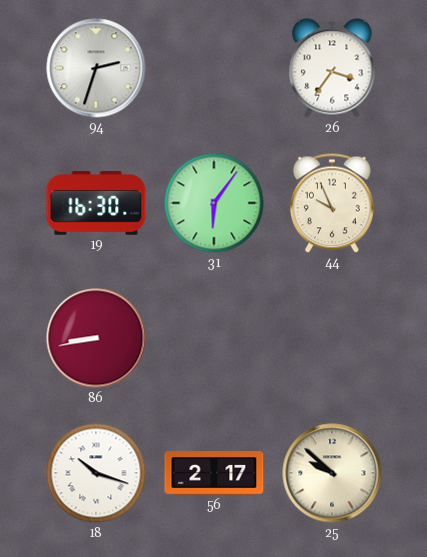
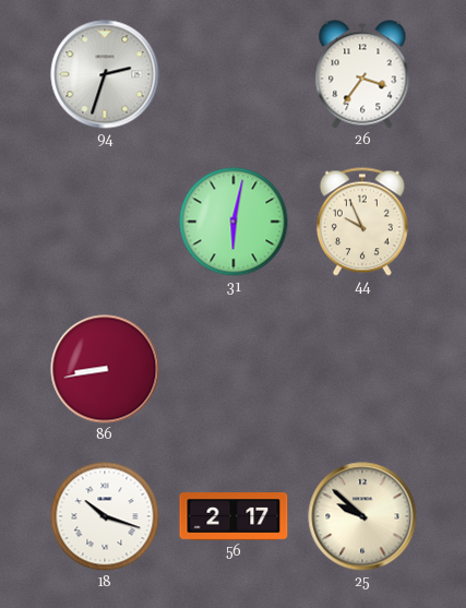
19: 16:30 -> none
31: 6:06 -> 6:02
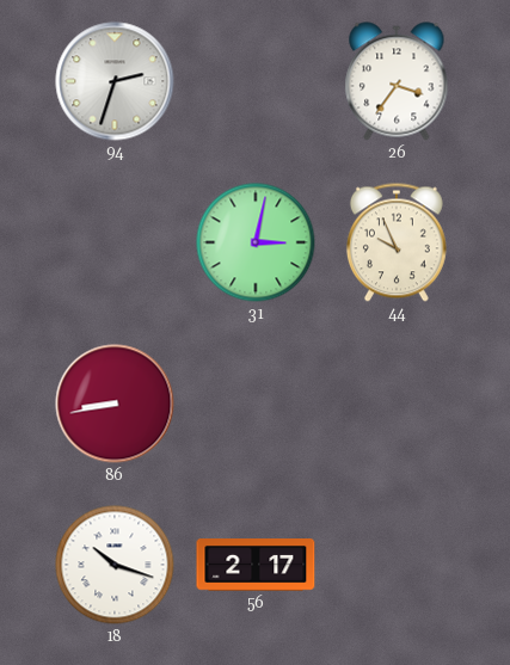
31: 6:02 -> 3:02
25: 9:52 -> none
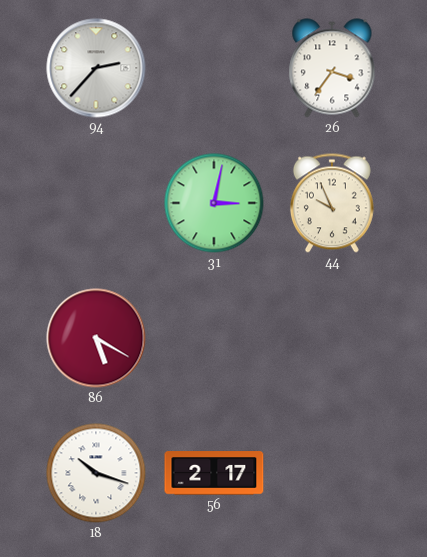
94: 2:33 -> 2:37
86: 8:43 -> 5:20
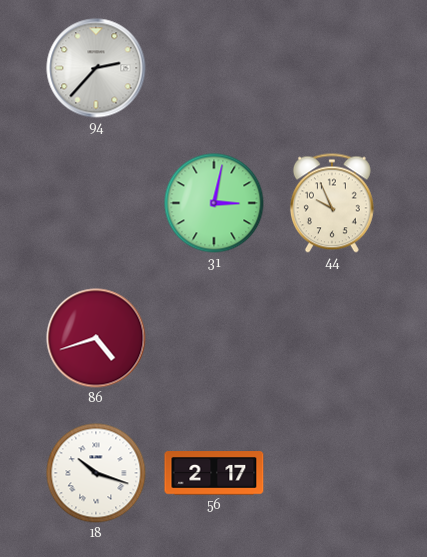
26: 3:36 -> none
86: 5:20 -> 4:42
